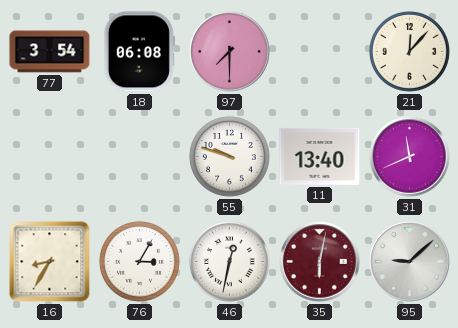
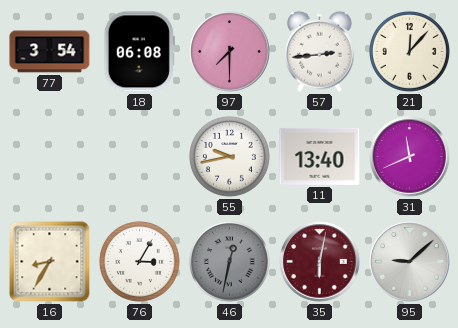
57: none -> 2:44
55: 9:48 -> 9:43
46 dial: white -> grey
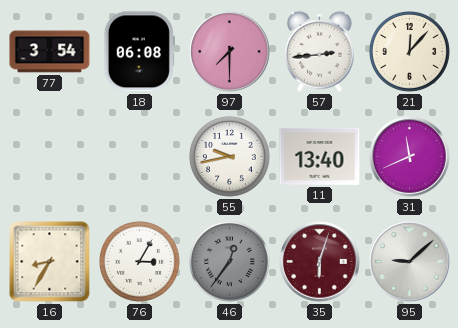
46: 12:32 -> 12:36
35: 6:02 -> 6:03
